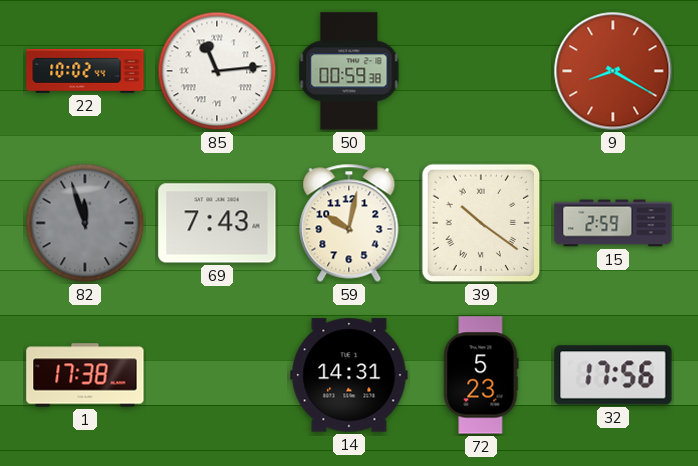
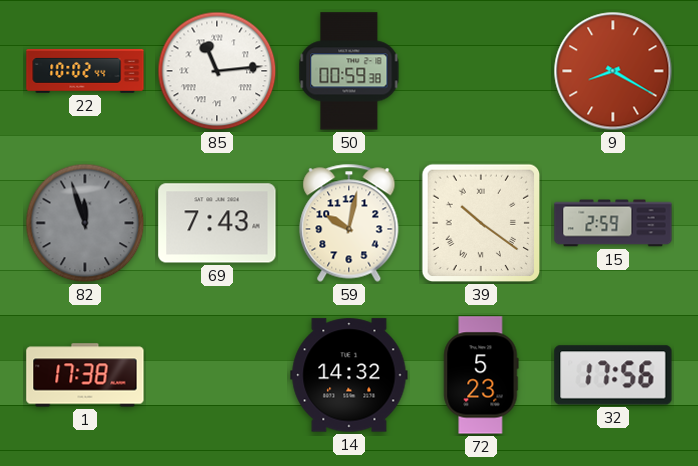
14: 14:31 -> 14:32
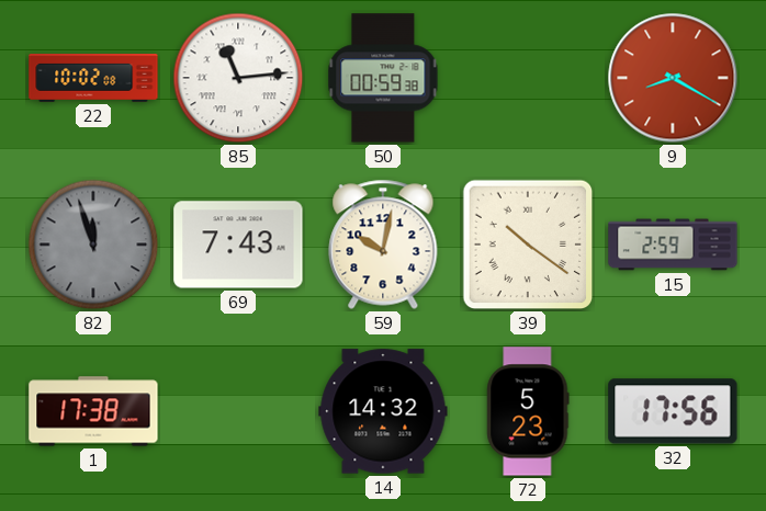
22: 10:02:44 -> 10:02:08
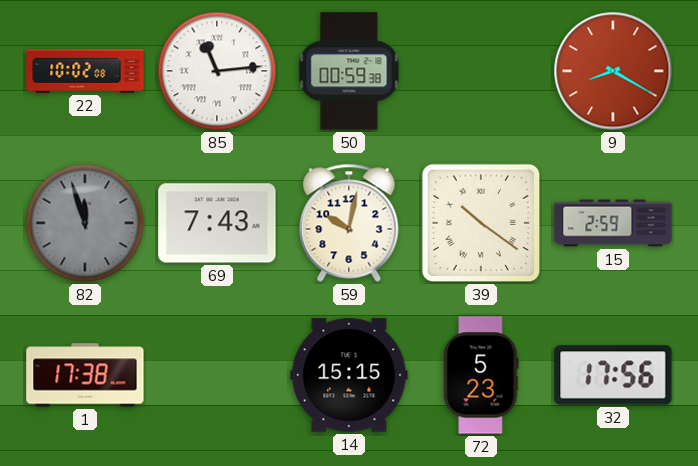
14: 14:32 -> 15:15
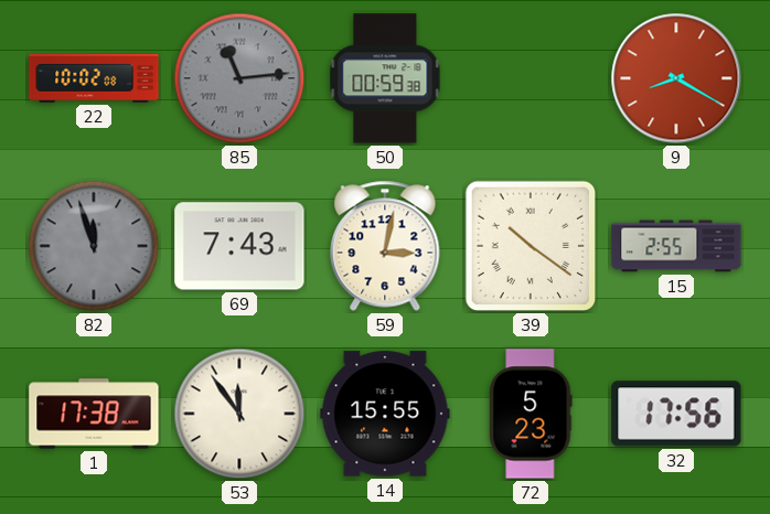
85 dial: white -> grey
59: 10:02 -> 3:02
15: 2:59 -> 2:55
53: none -> 11:54
14: 15:15 -> 15:55
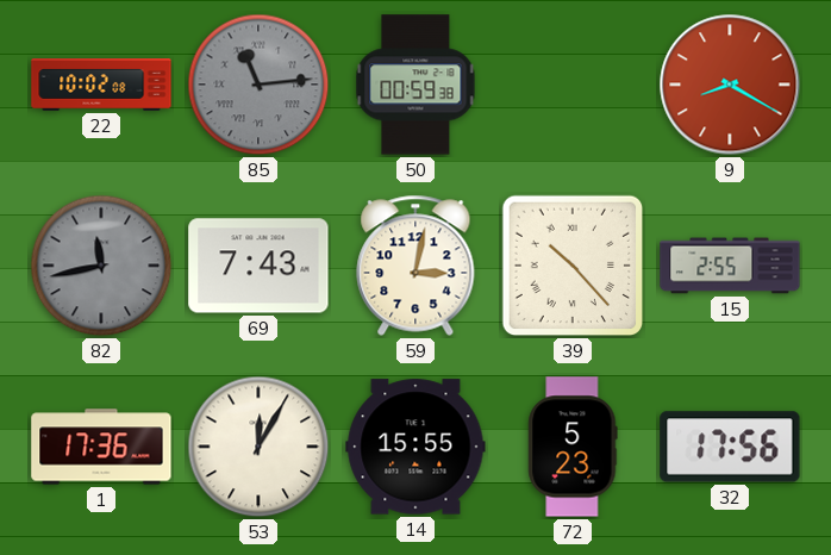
82: 11:57 -> 11:43
39: 10:21 -> 10:23
1: 17:38 -> 17:36
53: 11:54 -> 12:05
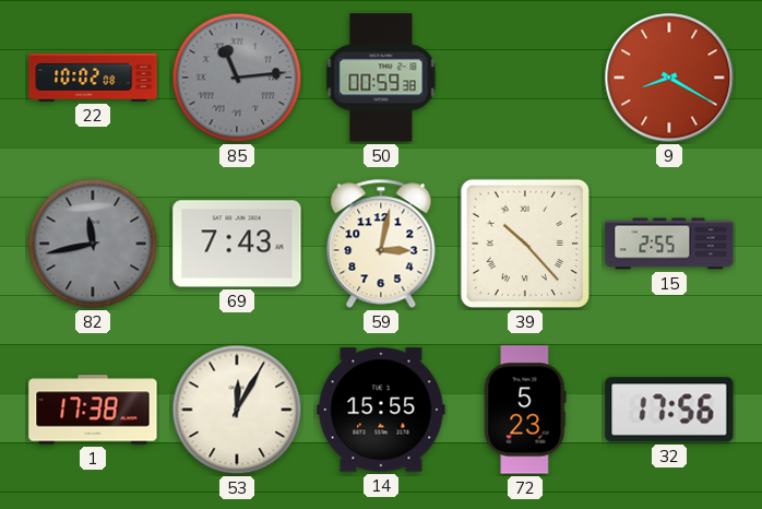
1: 17:36 -> 17:38
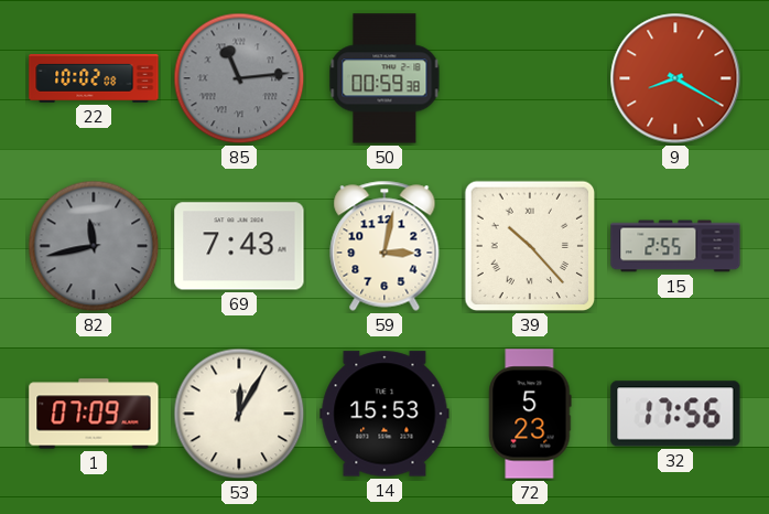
1: 17:38 -> 07:09
14: 15:55 -> 15:53
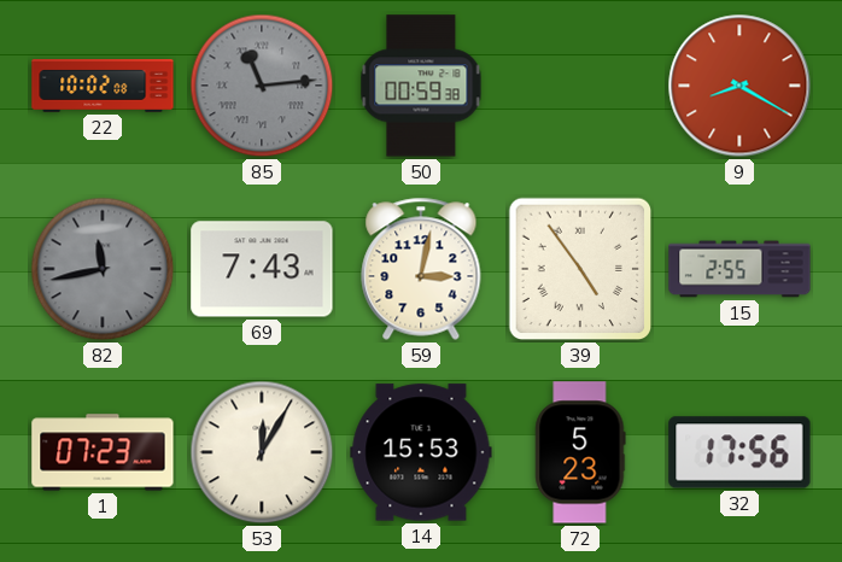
39: 10:23 -> 4:54
1: 07:09 -> 07:23
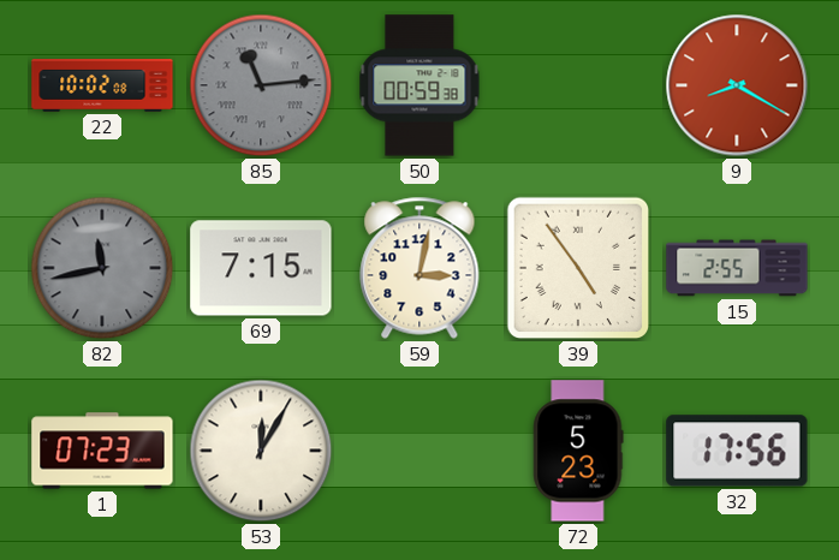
69: 7:43 -> 7:15
14: 15:53 -> none
